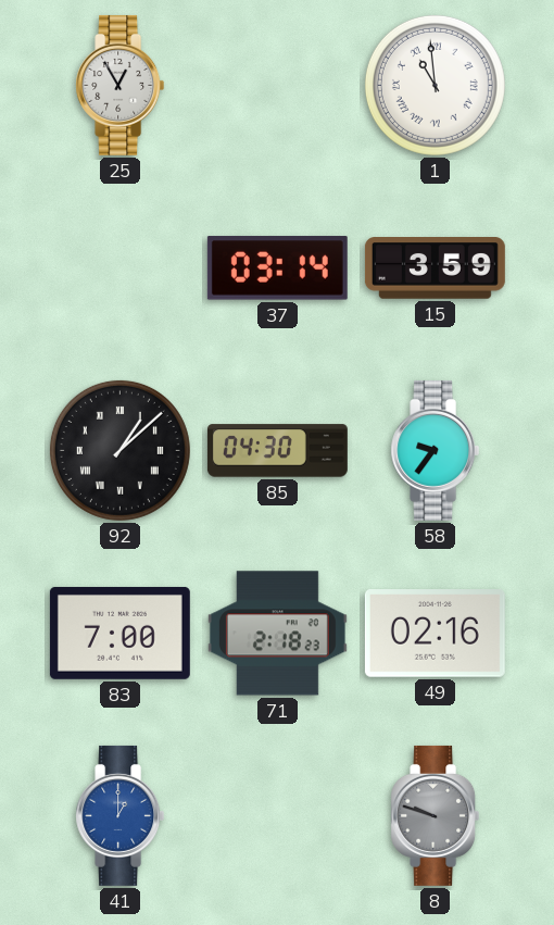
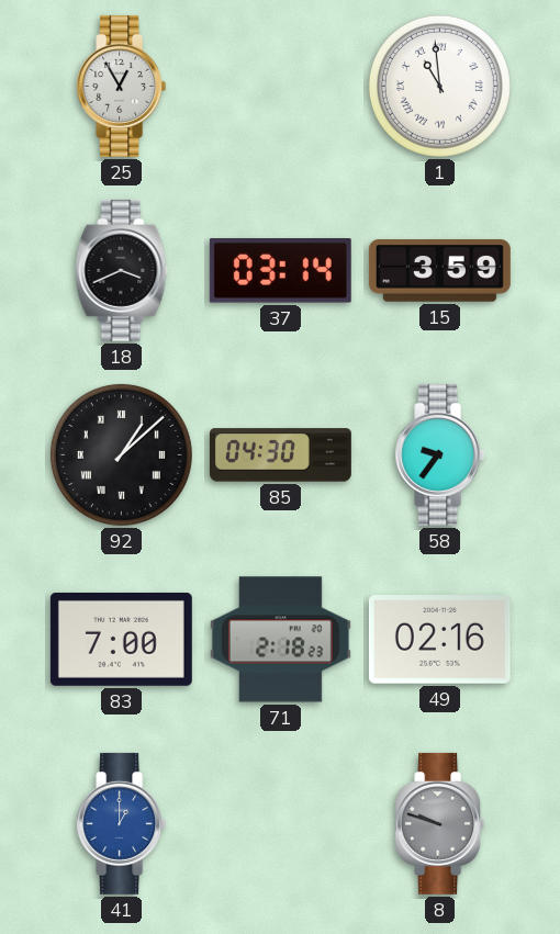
18: none -> 3:41
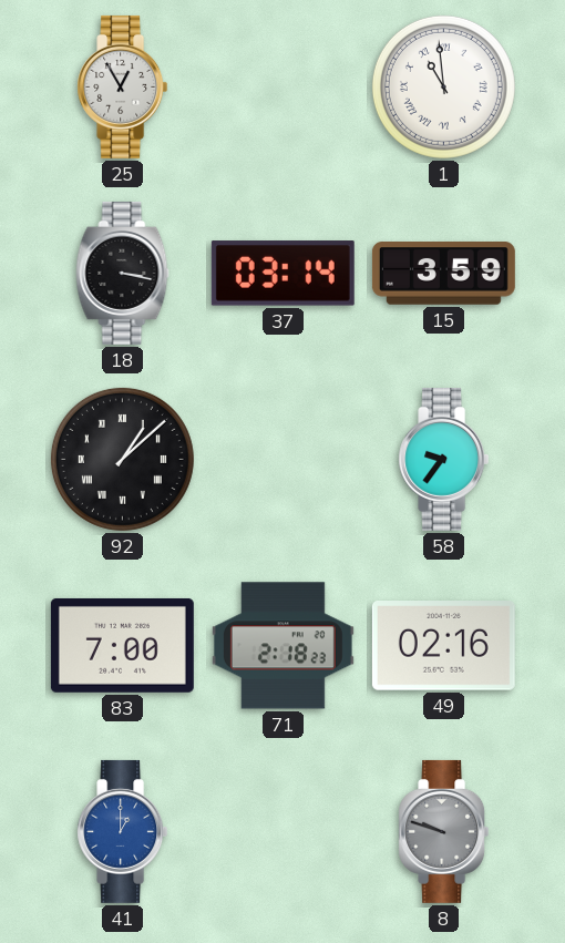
18: 3:41 -> 3:17
85: 04:30 -> none
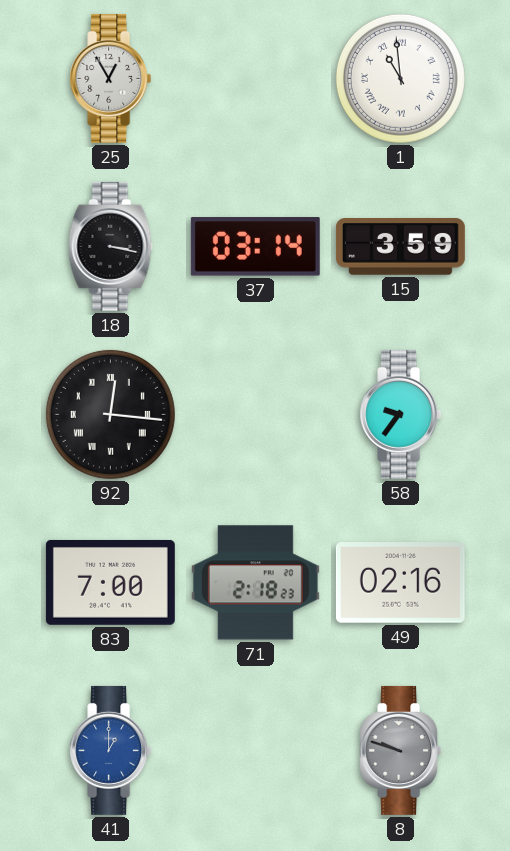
92: 1:08 -> 12:16
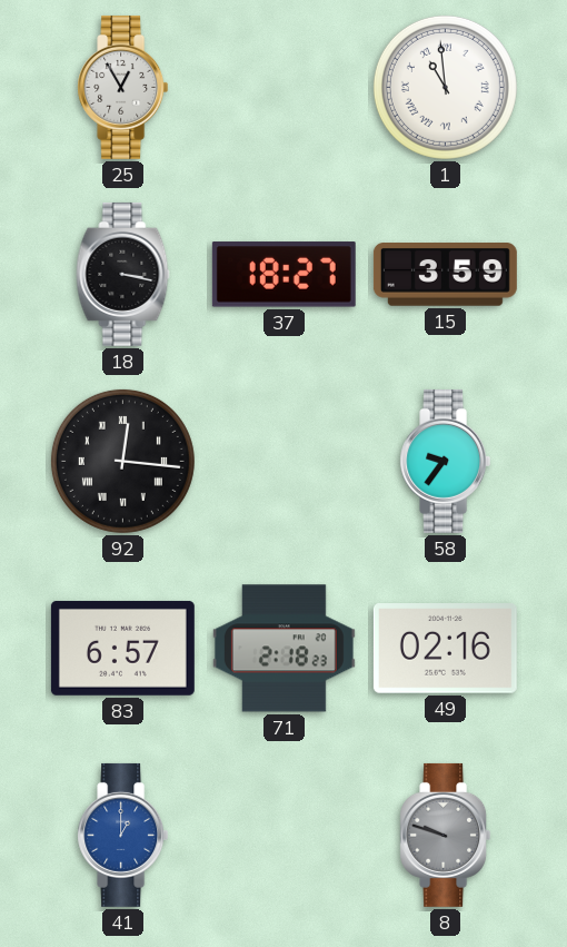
37: 03:14 -> 18:27
83: 7:00 -> 6:57
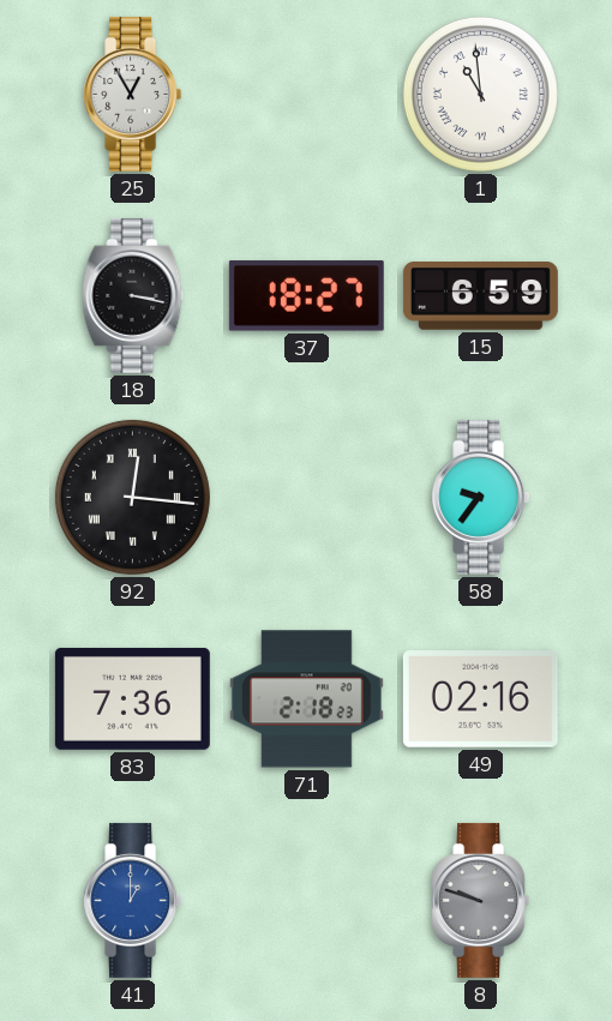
15: 3:59 -> 6:59
83: 6:57 -> 7:36
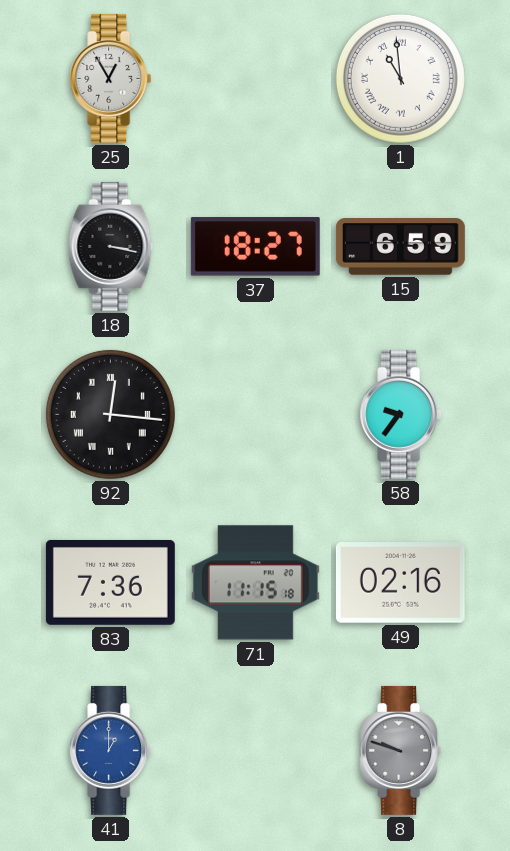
71: 2:18 -> 11:15
